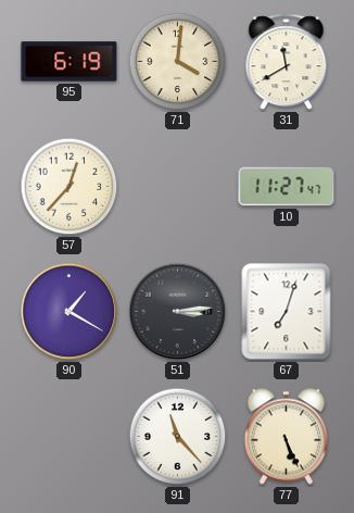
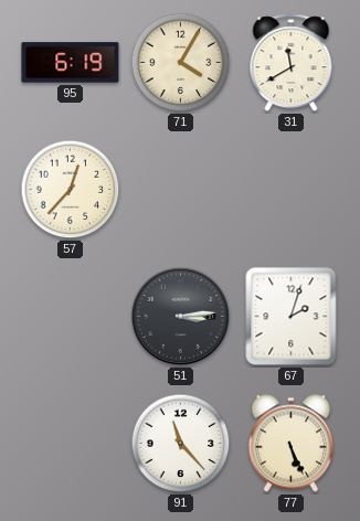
71: 4:01 -> 4:05
10: 11:27 -> none
90: 1:20 -> none
67: 7:03 -> 2:03
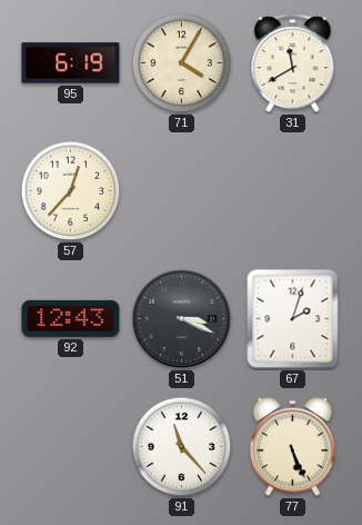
92: none -> 12:43
51: 3:14 -> 3:19
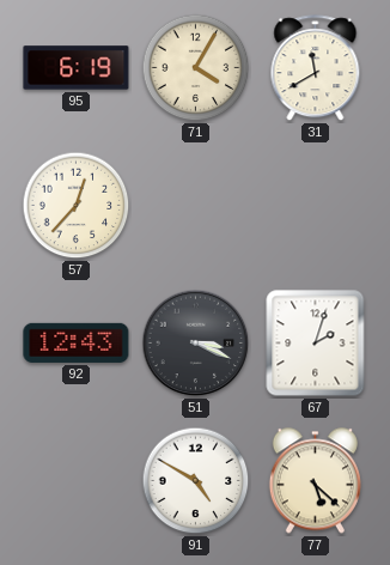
91: 11:23 -> 4:50
77: 5:26 -> 5:22
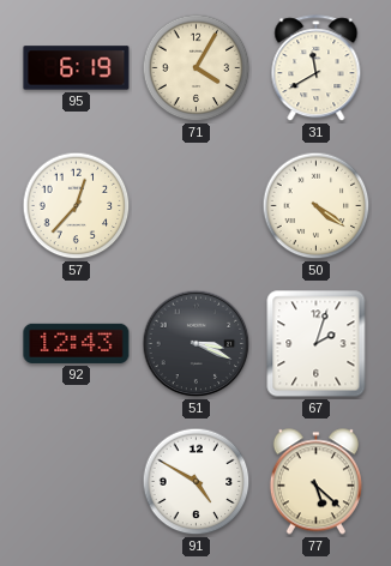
50: none -> 4:21
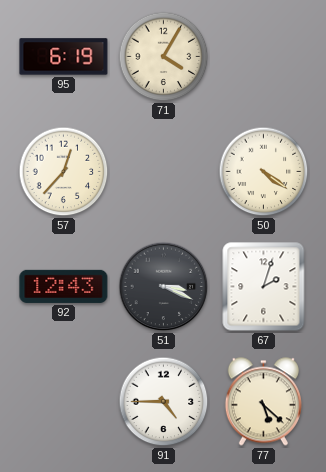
31: 11:40 -> none
91: 4:50 -> 4:45
